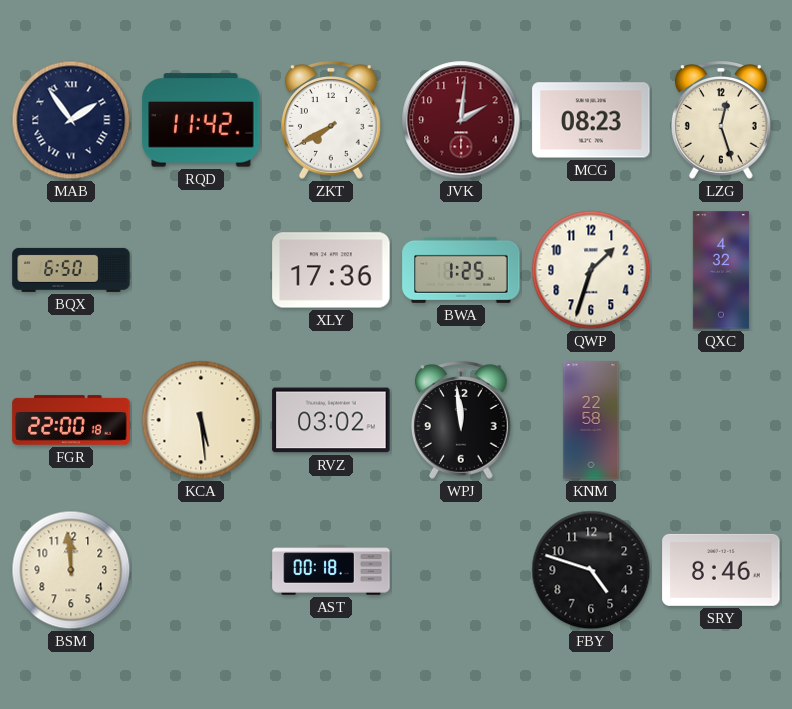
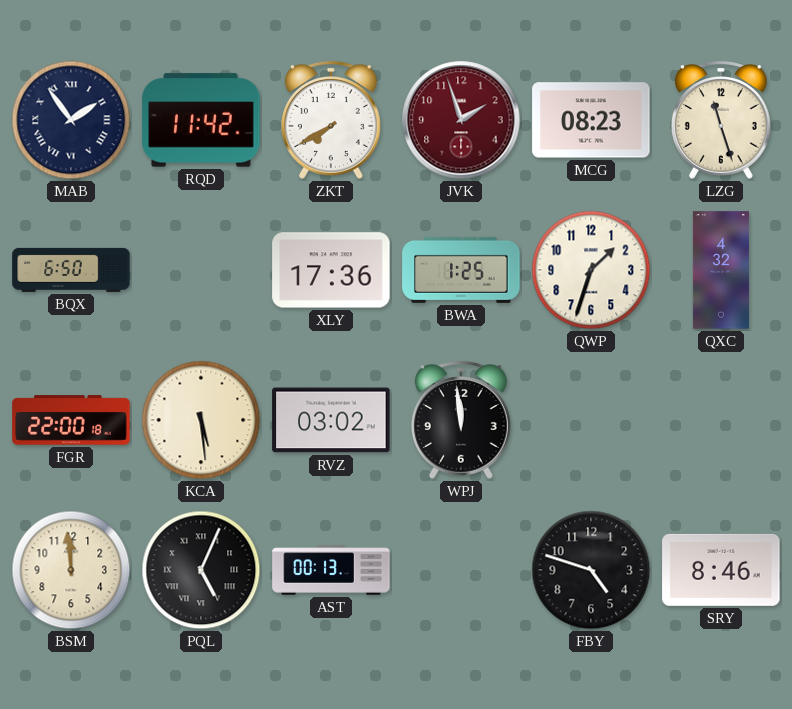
JVK: 2:01 -> 1:57
LZG: 12:27 -> 11:27
KNM: 22:58 -> none
PQL: none -> 5:04
AST: 00:18 -> 00:13
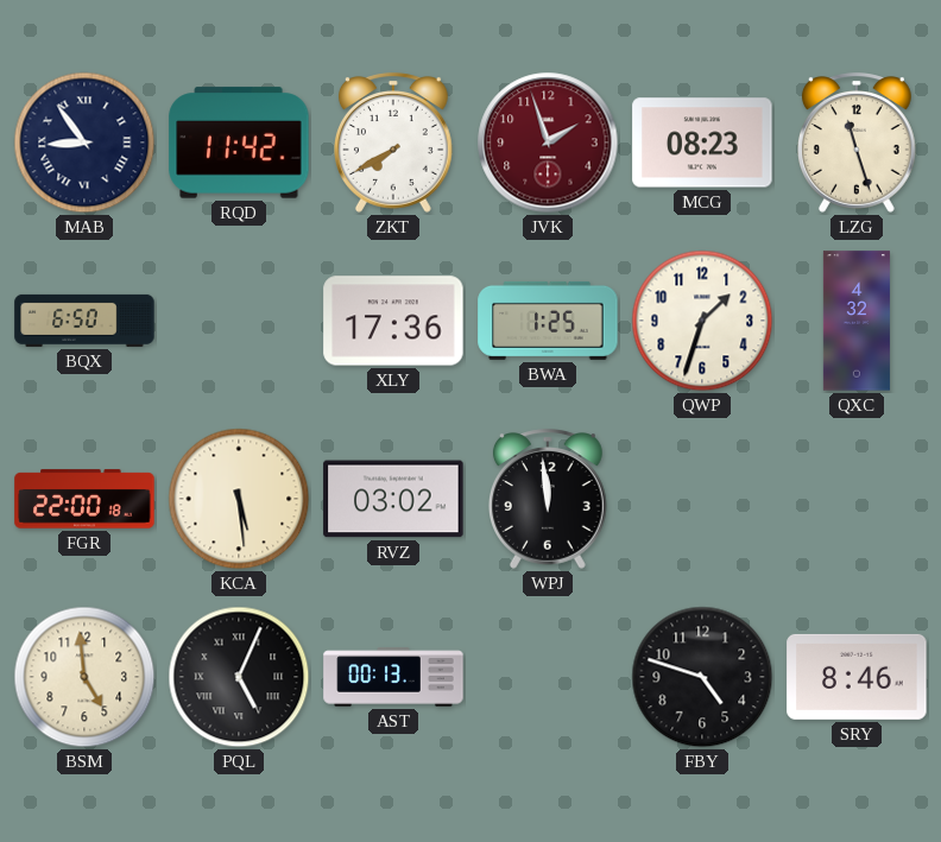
MAB: 1:54 -> 8:54
BSM: 11:59 -> 4:59
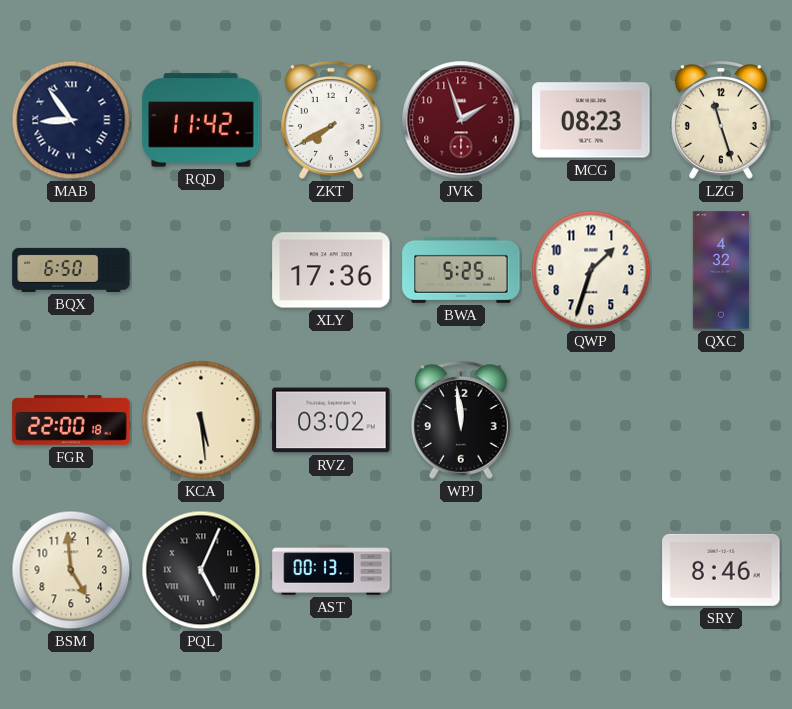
BWA: 1:25 -> 5:25
FBY: 4:48 -> none
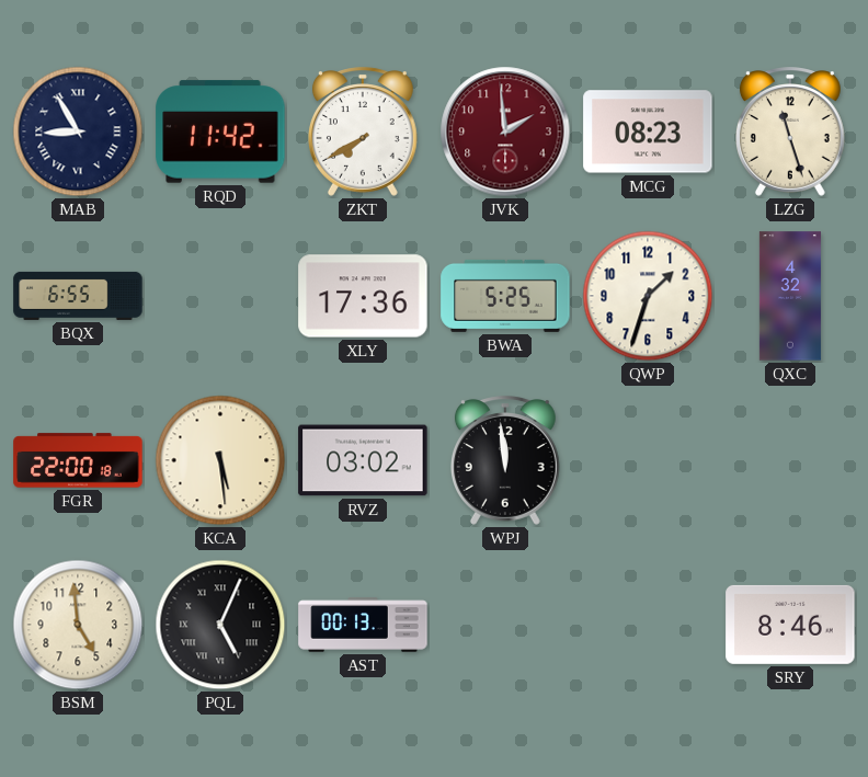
MAB: 8:54 -> 8:55
JVK: 1:57 -> 1:59
BQX: 6:50 -> 6:55
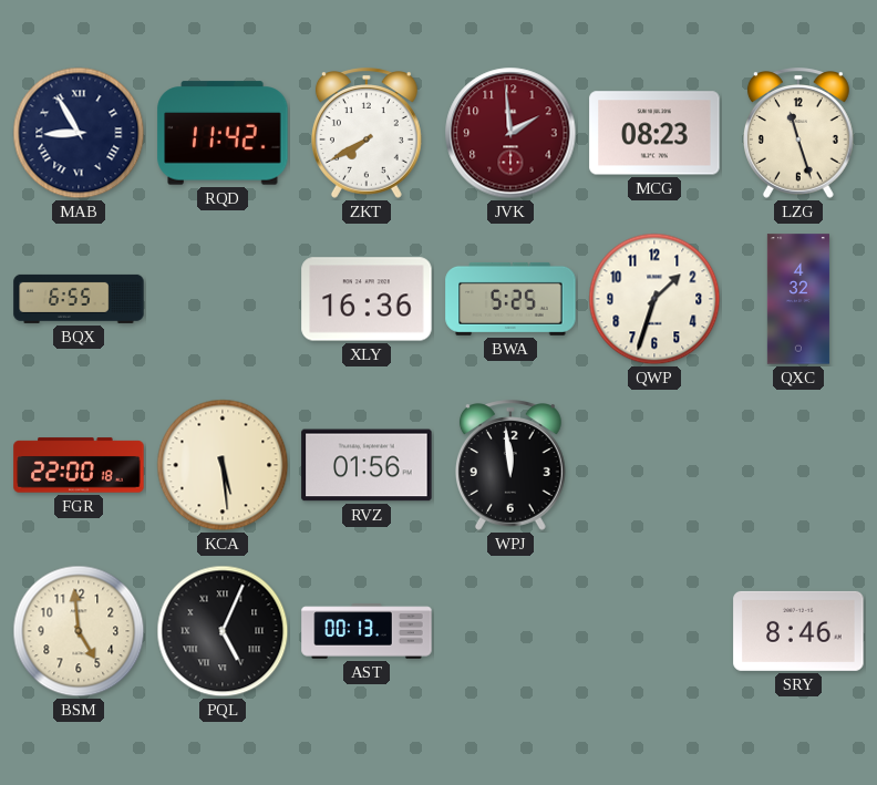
XLY: 17:36 -> 16:36
RVZ: 03:02 -> 01:56
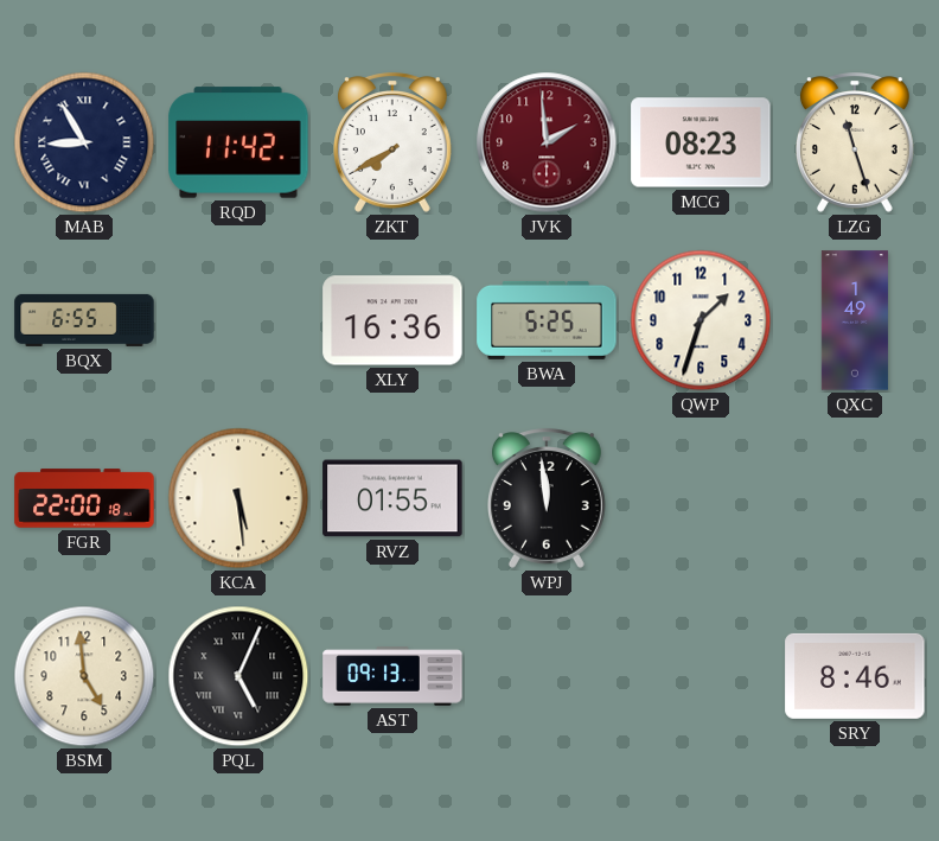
QXC: 4:32 -> 1:49
RVZ: 01:56 -> 01:55
AST: 00:13 -> 09:13
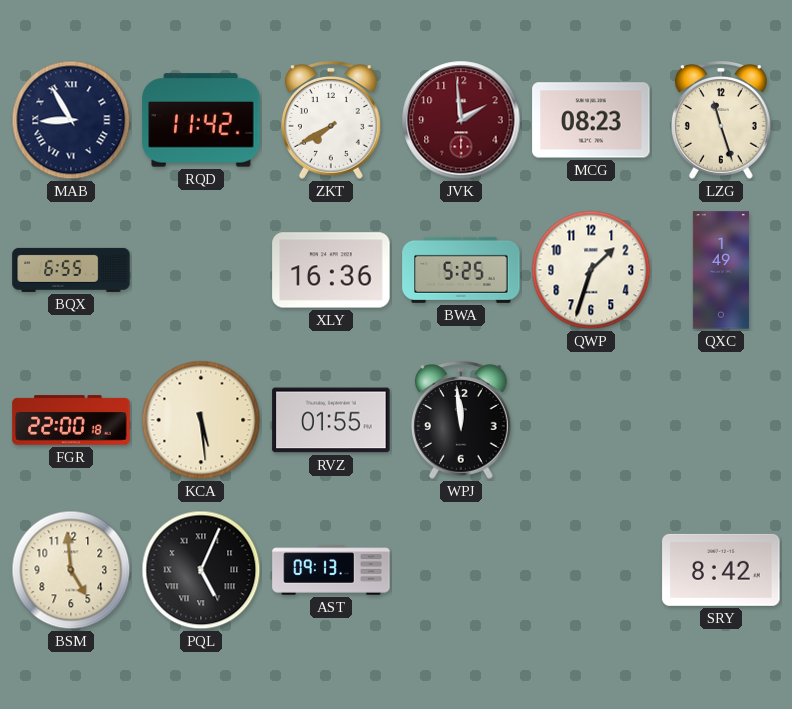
SRY: 8:46 -> 8:42
